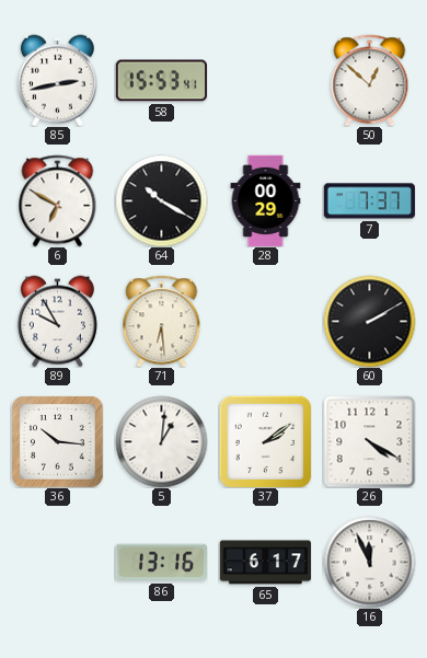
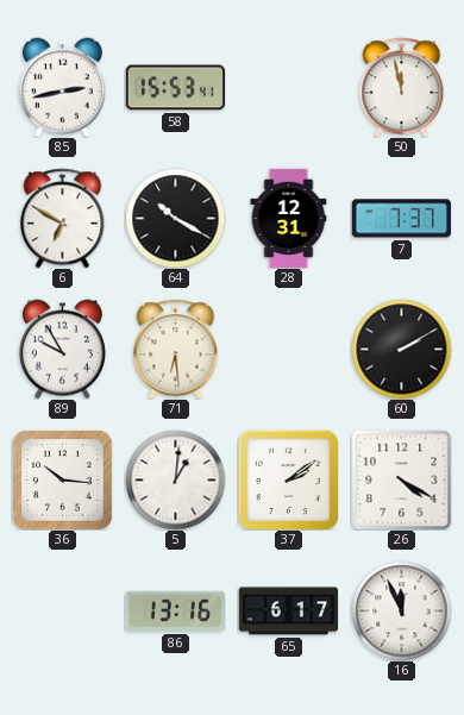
50: 12:52 -> 11:58
28: 00:29 -> 12:31
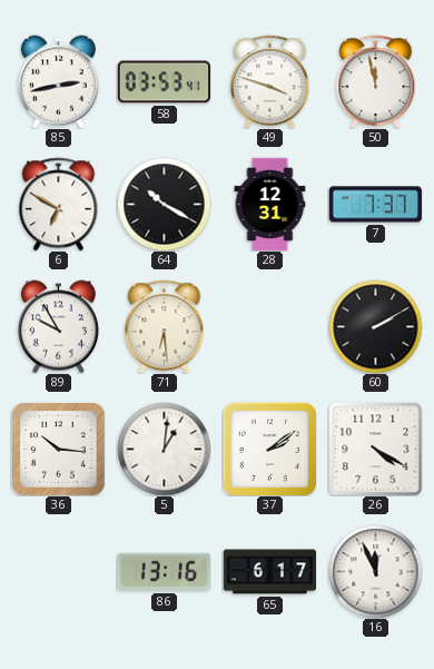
58: 15:53 -> 03:53
49: none -> 3:48
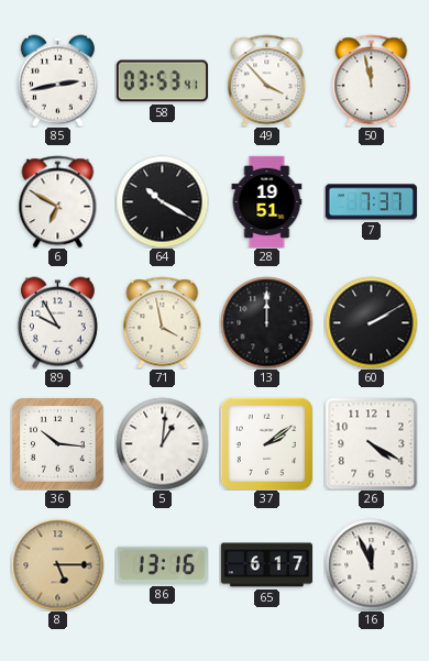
49: 3:48 -> 3:53
28: 12:31 -> 19:51
71: 6:29 -> 3:58
13: none -> 12:00
8: none -> 5:15
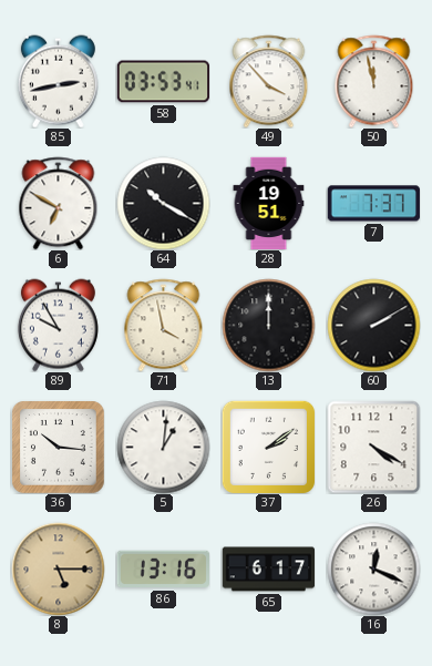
16: 11:56 -> 12:19
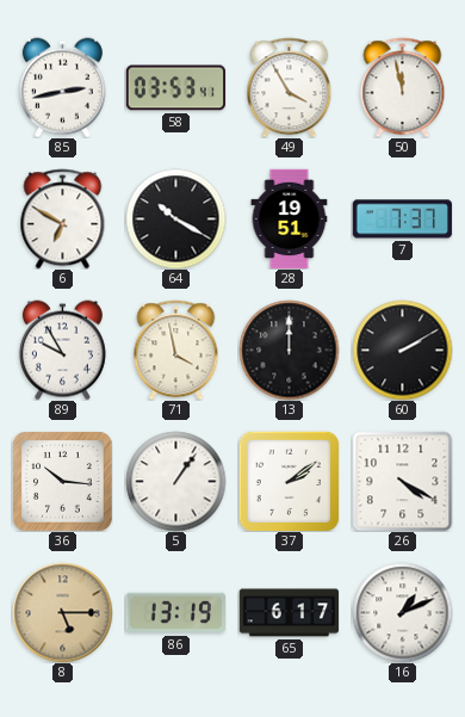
49: 3:53 -> 3:55
5: 1:01 -> 1:06
86: 13:16 -> 13:19
16: 12:19 -> 1:11
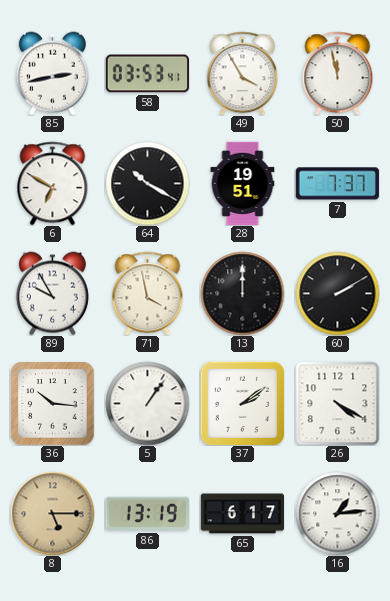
16: 1:11 -> 1:14
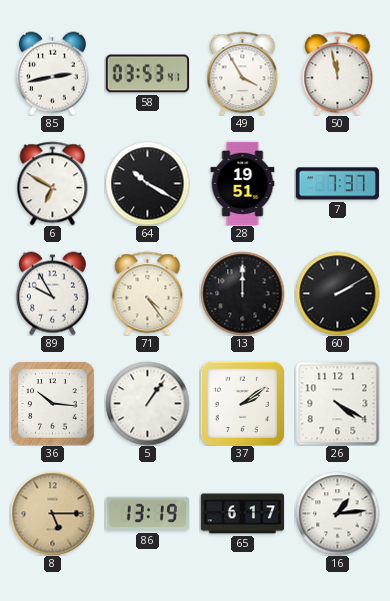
71: 3:58 -> 4:24
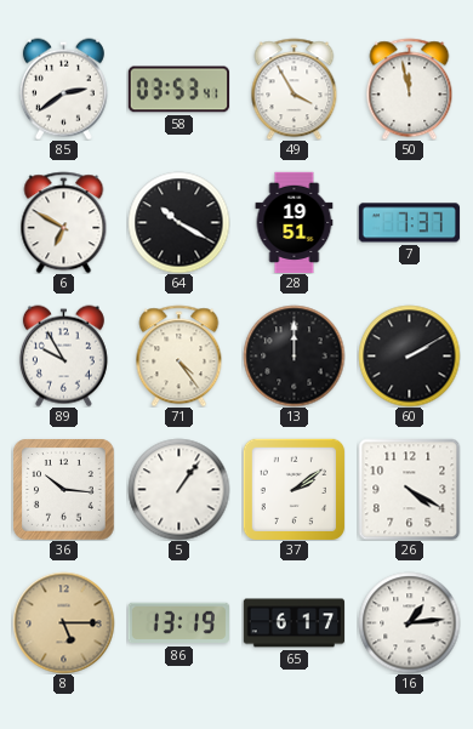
85: 2:43 -> 2:39
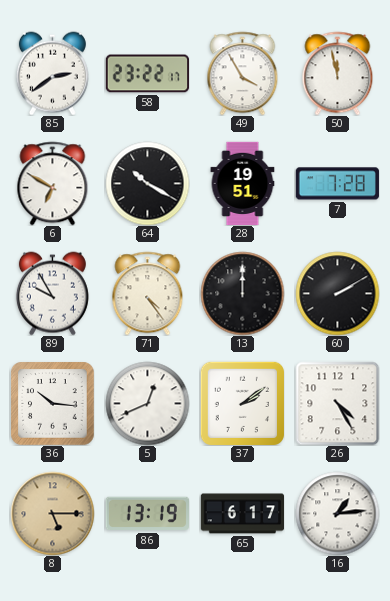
58: 03:53 -> 23:22
7: 7:37 -> 7:28
5: 1:06 -> 12:41
26: 4:20 -> 4:25
